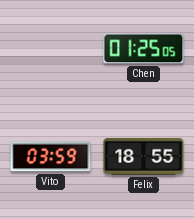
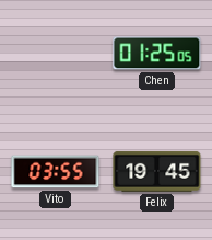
Vito: 03:59 -> 03:55
Felix: 18:55 -> 19:45
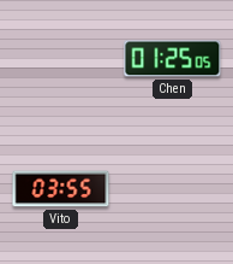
Felix: 19:45 -> none
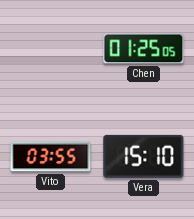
Vera: none -> 15:10
